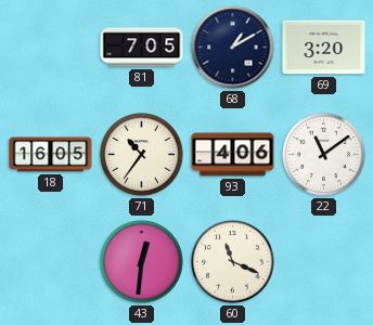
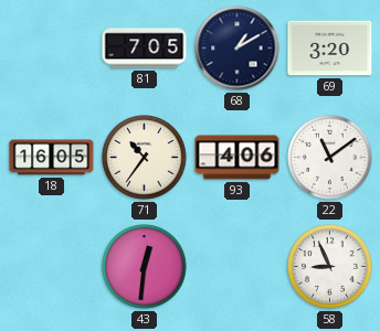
60: 11:19 -> none
58: none -> 8:56
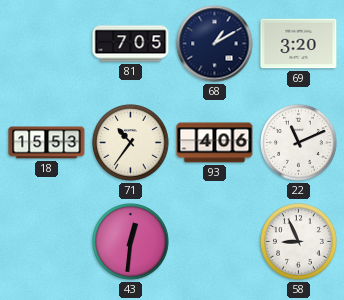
18: 16:05 -> 15:53
22: 11:09 -> 11:11
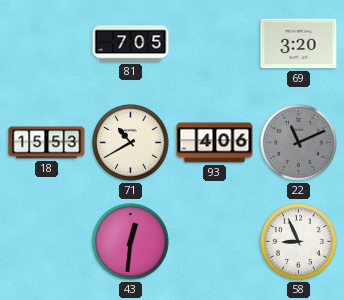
68: 1:10 -> none
71: 10:36 -> 10:40
22 dial: white -> grey
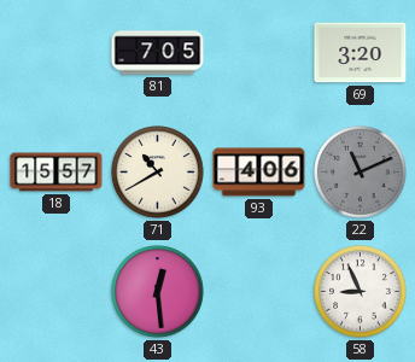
18: 15:53 -> 15:57
43: 12:31 -> 12:29
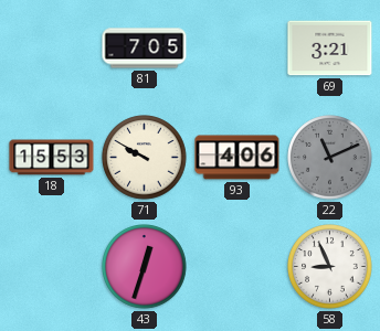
69: 3:20 -> 3:21
18: 15:57 -> 15:53
71: 10:40 -> 9:50
43: 12:29 -> 12:33
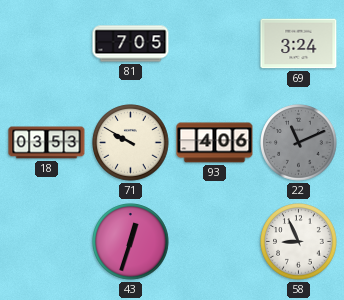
69: 3:21 -> 3:24
18: 15:53 -> 03:53
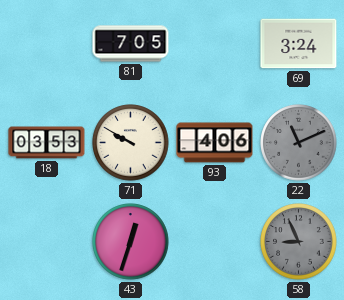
58 dial: white -> grey
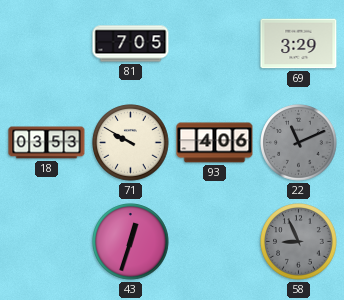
69: 3:24 -> 3:29
